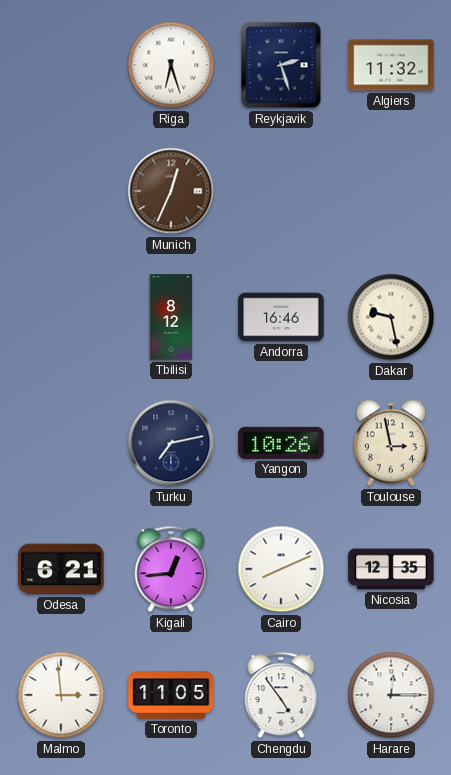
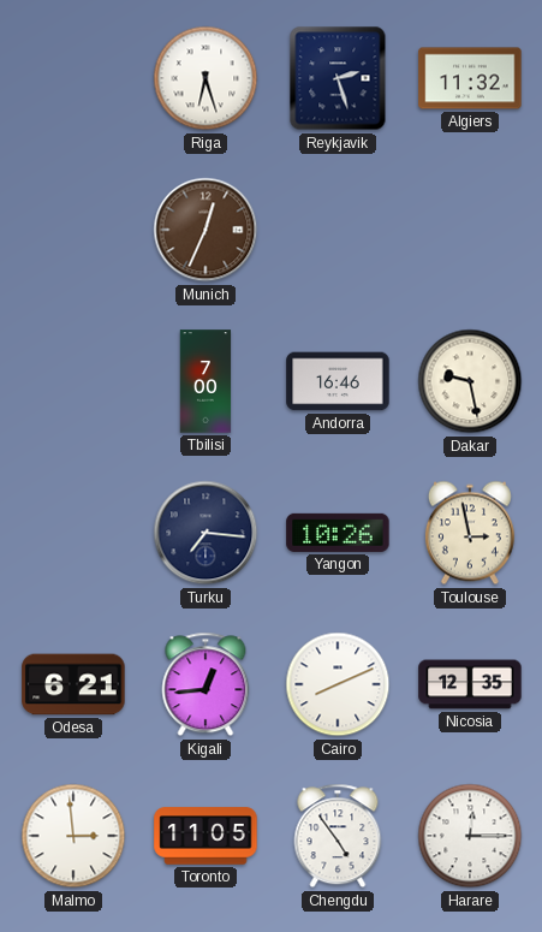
Tbilisi: 8:12 -> 7:00
Turku: 7:13 -> 7:16
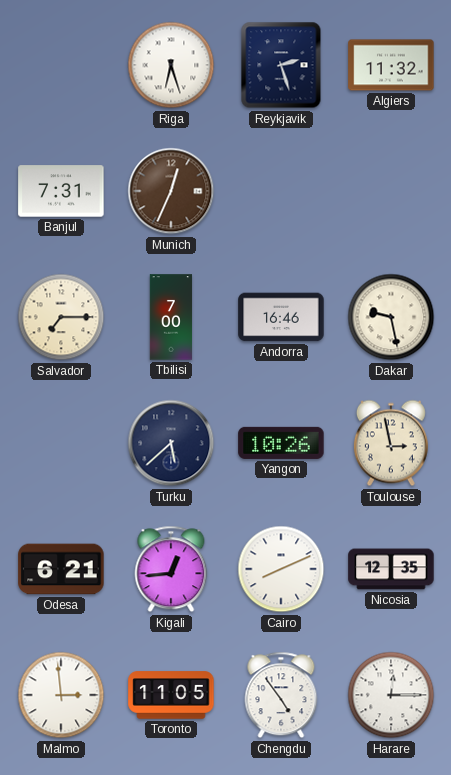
Banjul: none -> 7:31
Salvador: none -> 7:15
Turku: 7:16 -> 5:38
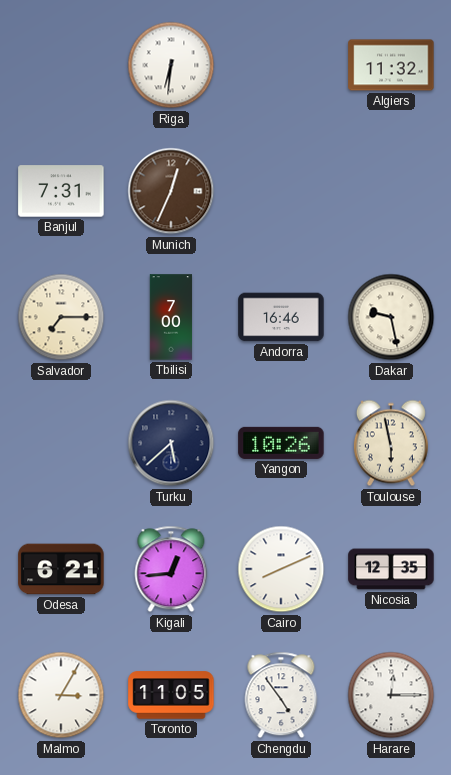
Riga: 6:27 -> 6:31
Reykjavik: 2:27 -> none
Toulouse: 2:58 -> 5:58
Malmo: 2:59 -> 3:05
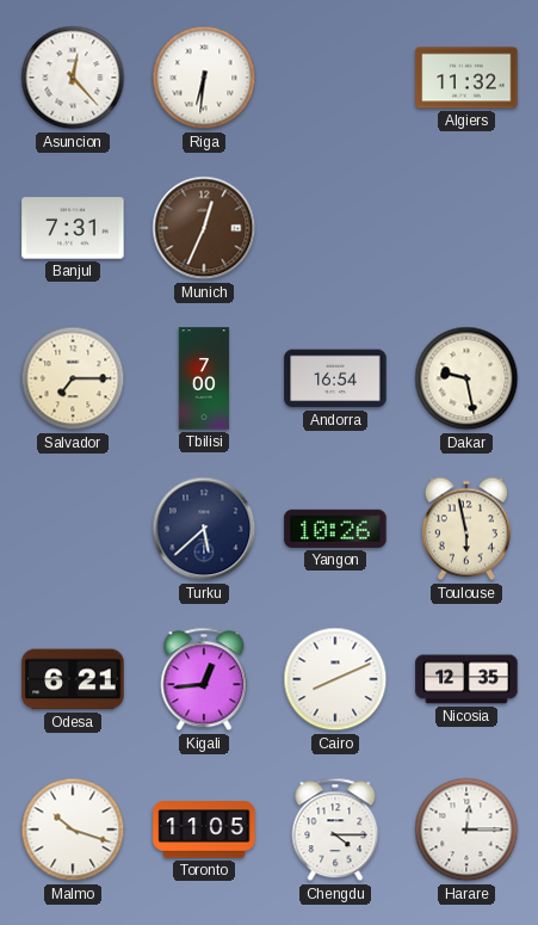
Asuncion: none -> 12:23
Andorra: 16:46 -> 16:54
Malmo: 3:05 -> 10:18
Chengdu: 4:54 -> 4:15
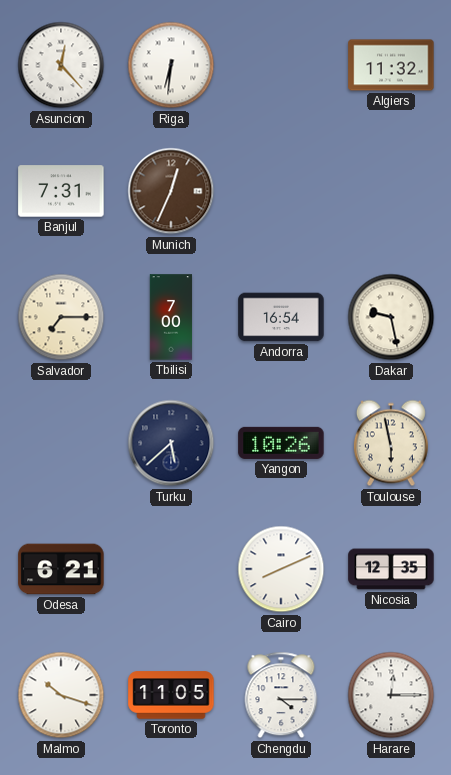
Kigali: 12:44 -> none
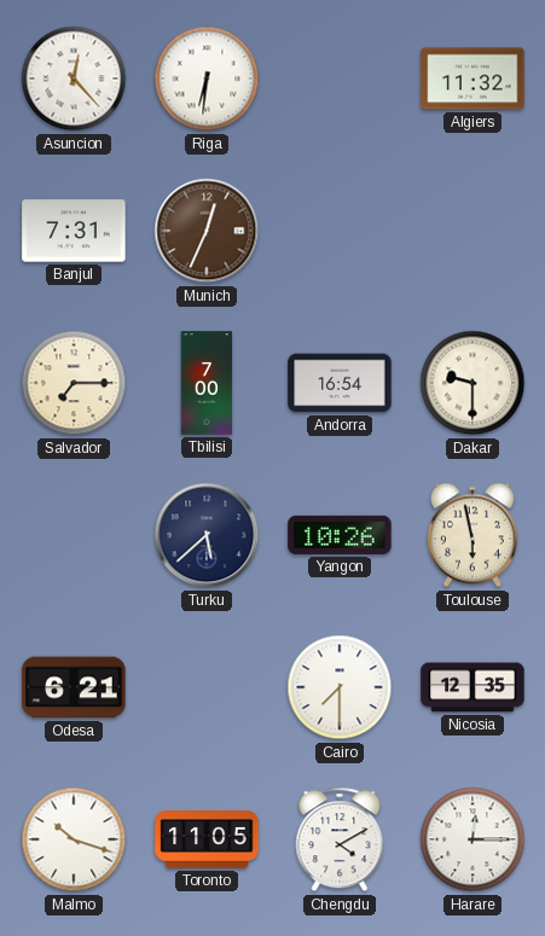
Dakar: 9:28 -> 9:30
Cairo: 8:11 -> 7:30
Chengdu: 4:15 -> 4:10
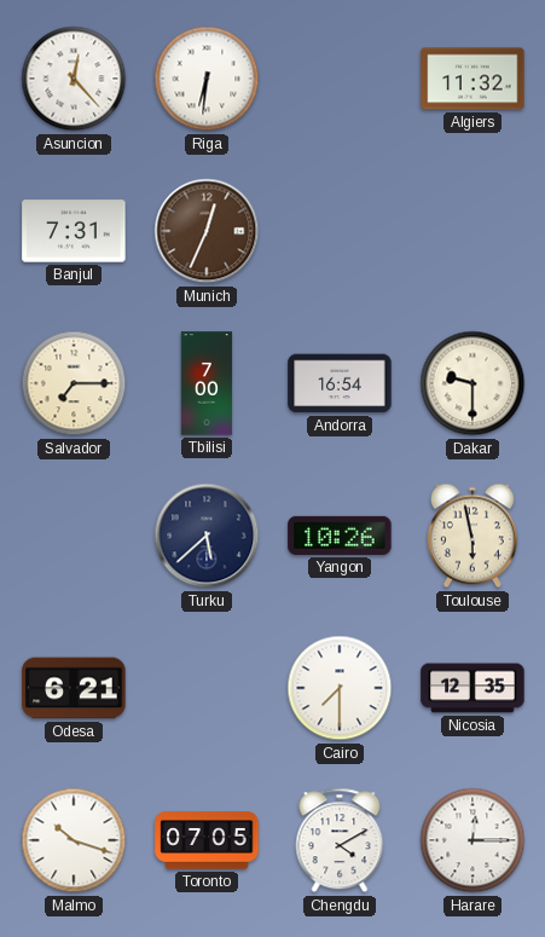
Toronto: 11:05 -> 07:05
